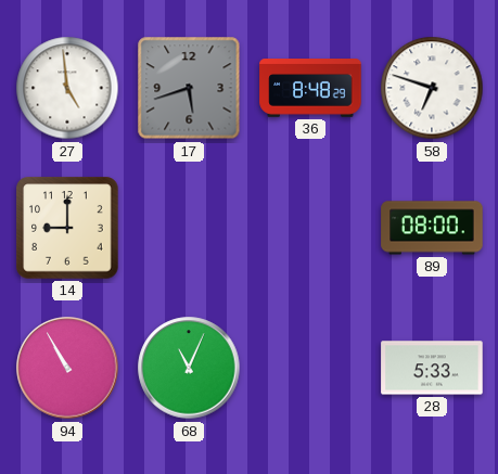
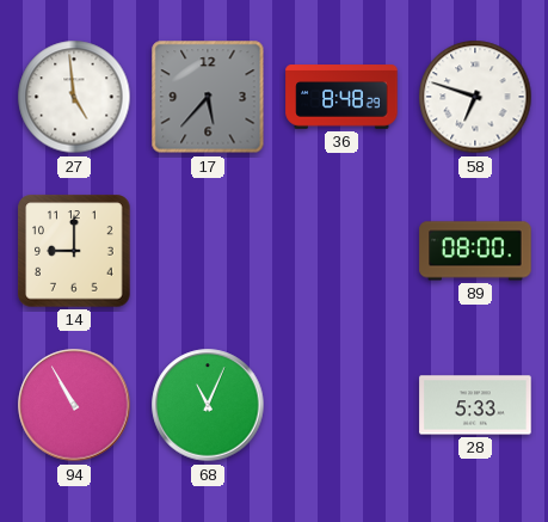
17: 5:42 -> 5:37
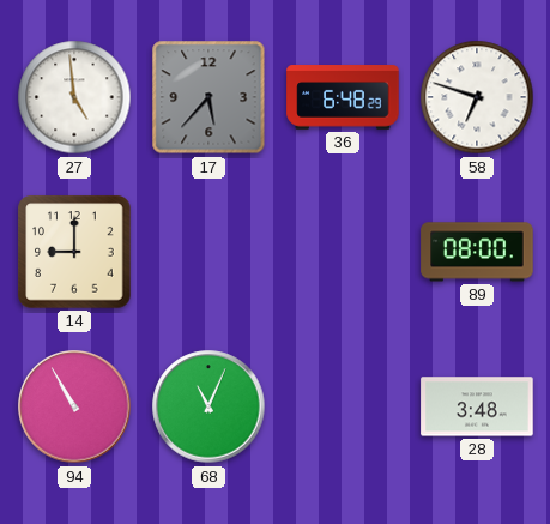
36: 8:48 -> 6:48
28: 5:33 -> 3:48
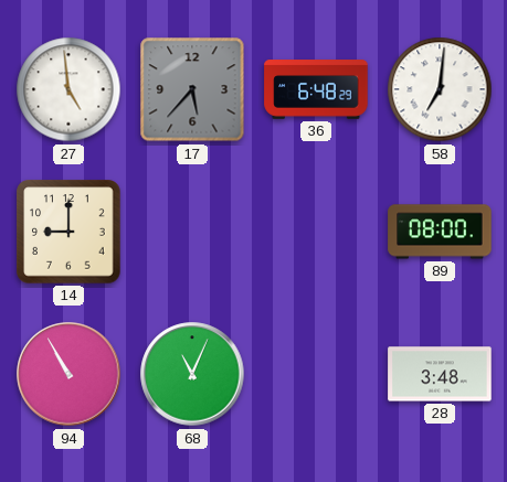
58: 6:48 -> 7:01
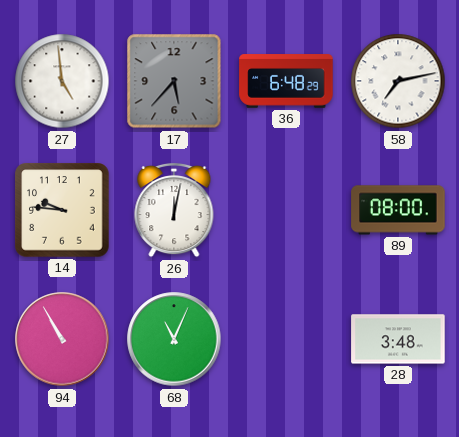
58: 7:01 -> 7:13
14: 9:00 -> 9:46
26: none -> 12:02
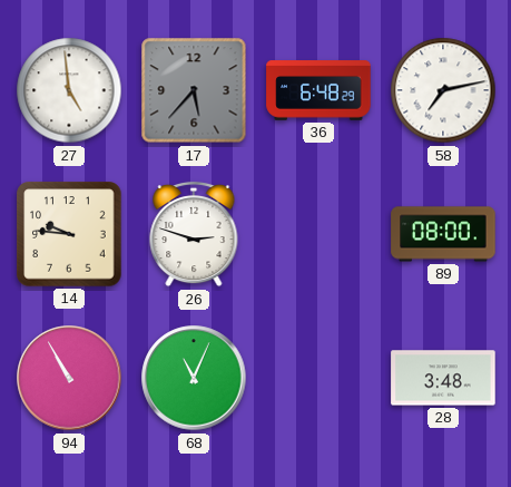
26: 12:02 -> 2:48
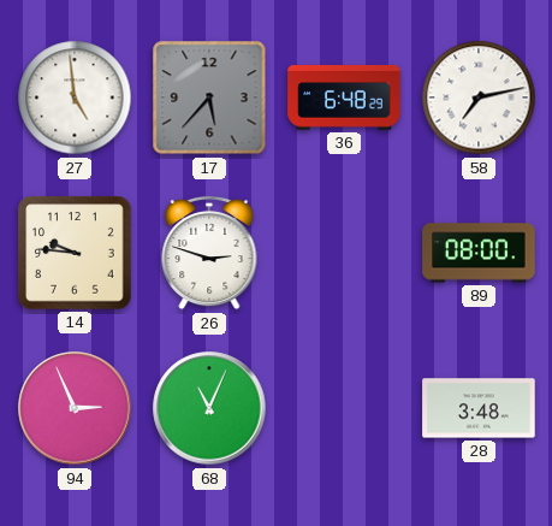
94: 10:55 -> 2:56
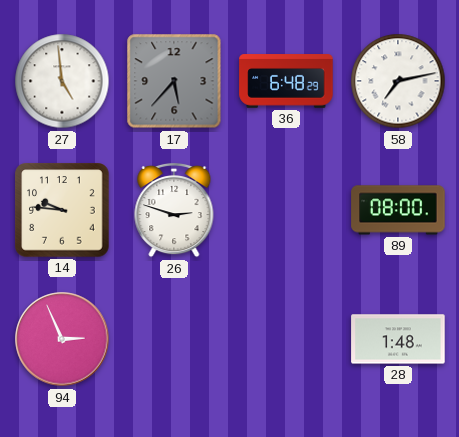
68: 11:04 -> none
28: 3:48 -> 1:48
